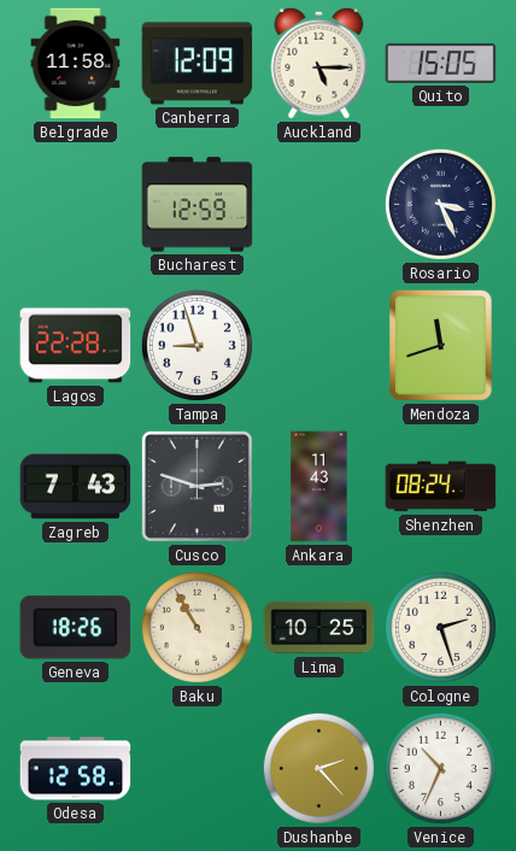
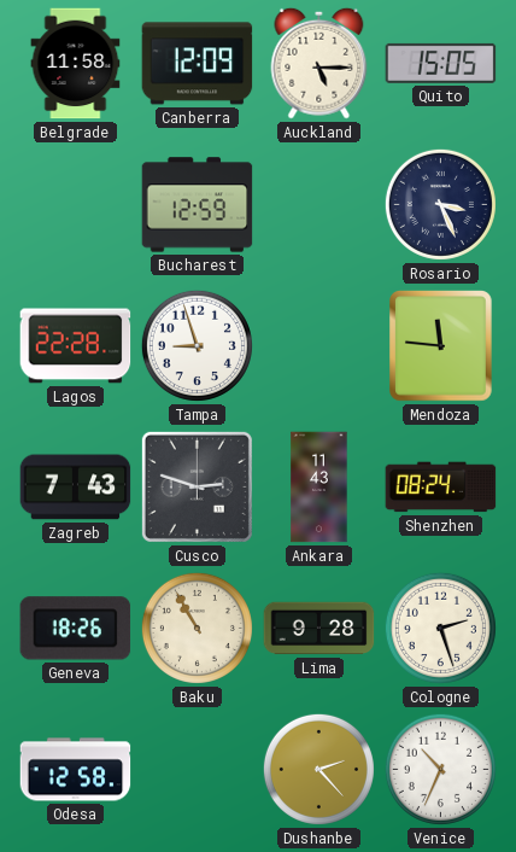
Mendoza: 11:42 -> 11:46
Lima: 10:25 -> 9:28
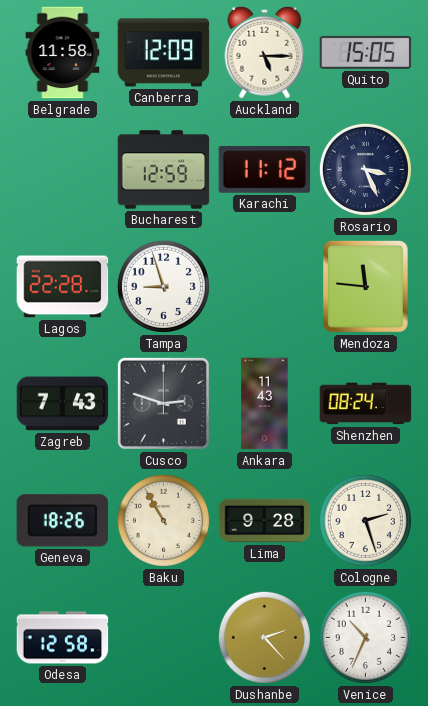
Karachi: none -> 11:12
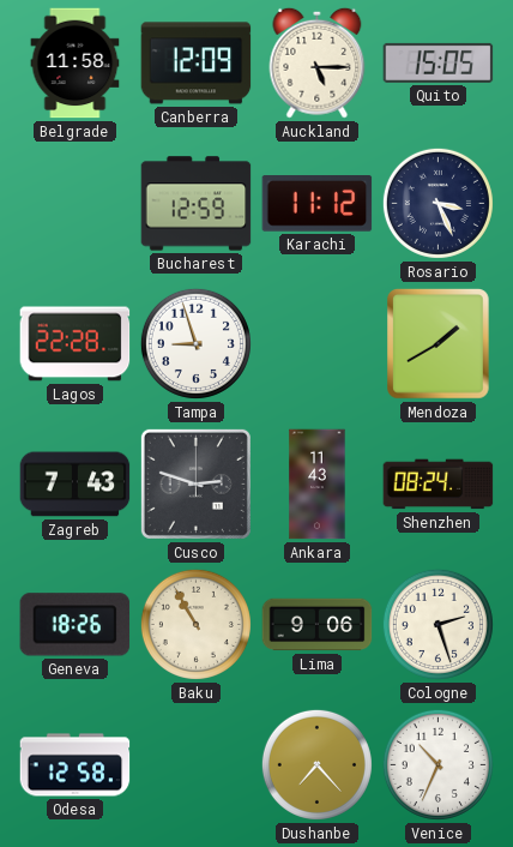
Mendoza: 11:46 -> 1:40
Lima: 9:28 -> 9:06
Dushanbe: 2:23 -> 7:23
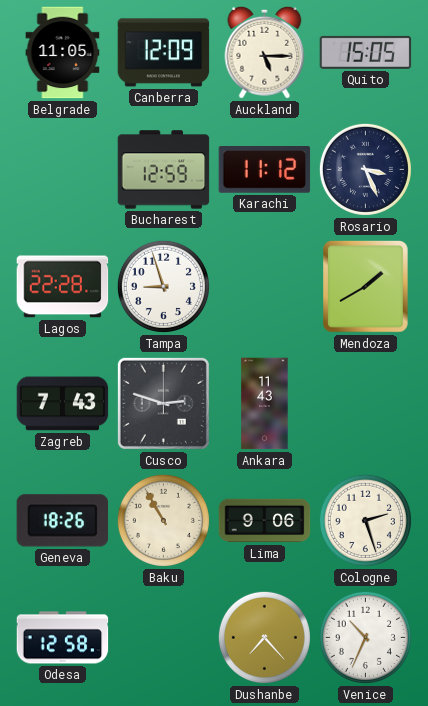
Belgrade: 11:58 -> 11:05
Shenzhen: 08:24 -> none
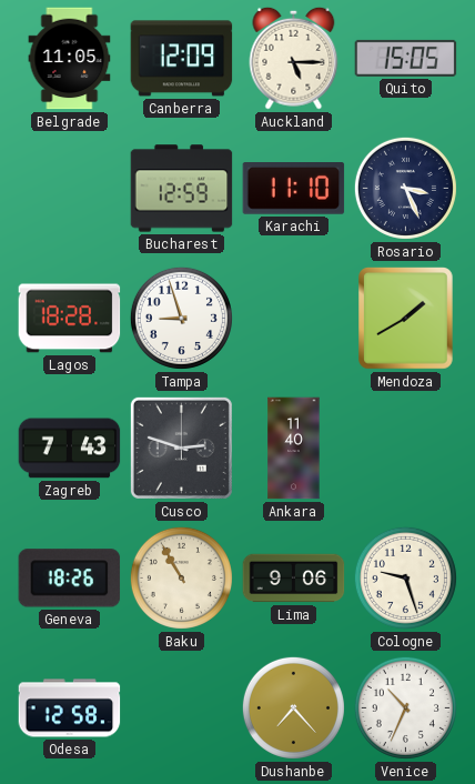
Karachi: 11:12 -> 11:10
Lagos: 22:28 -> 18:28
Ankara: 11:43 -> 11:40
Cologne: 2:27 -> 9:27
